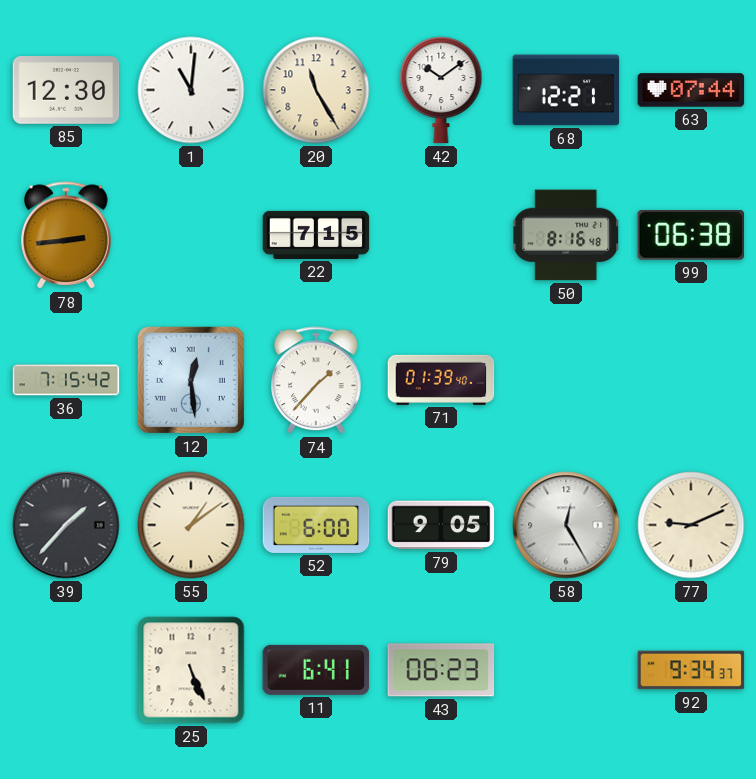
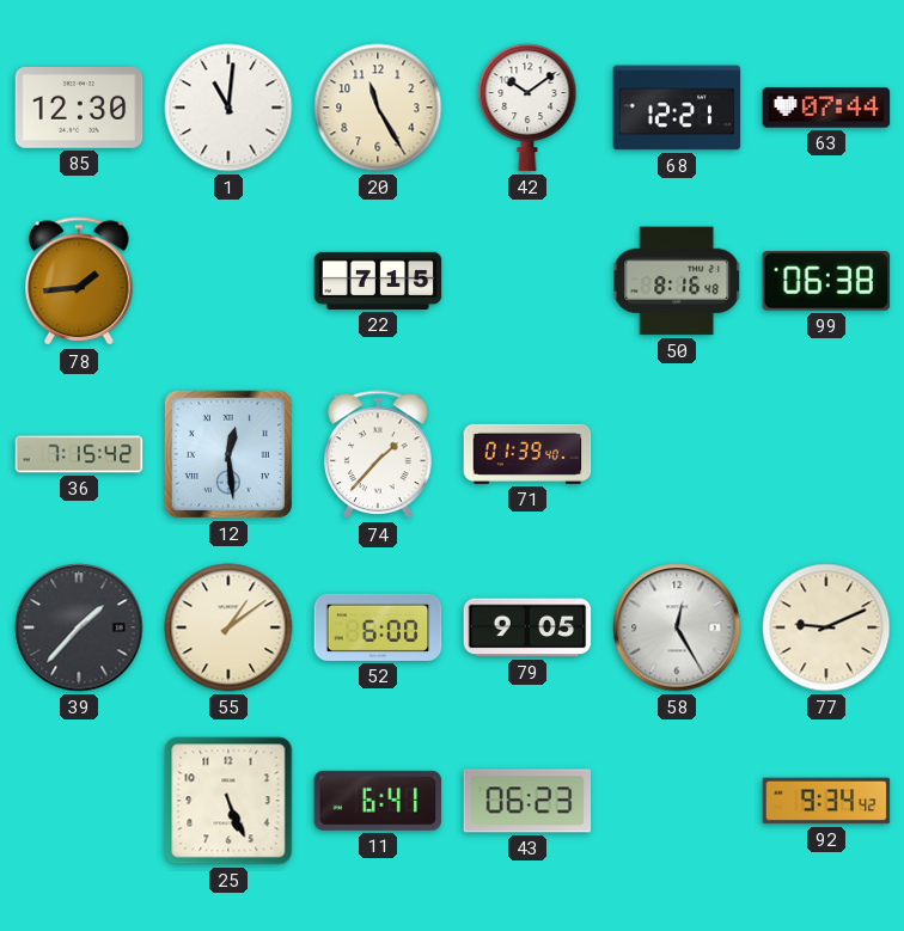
78: 2:44 -> 1:44
92: 9:34:37 -> 9:34:42
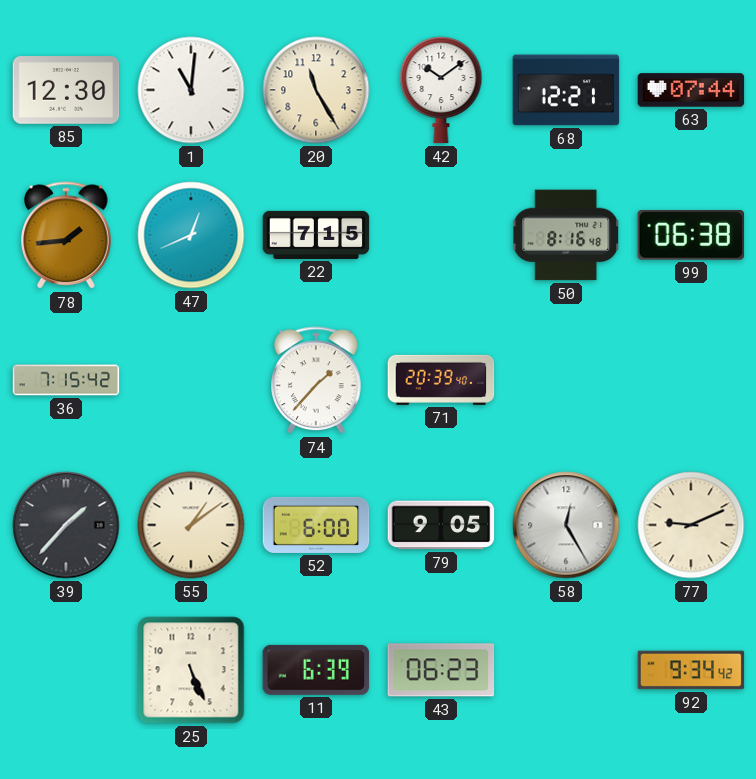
47: none -> 12:41
12: 12:29 -> none
71: 01:39 -> 20:39
11: 6:41 -> 6:39
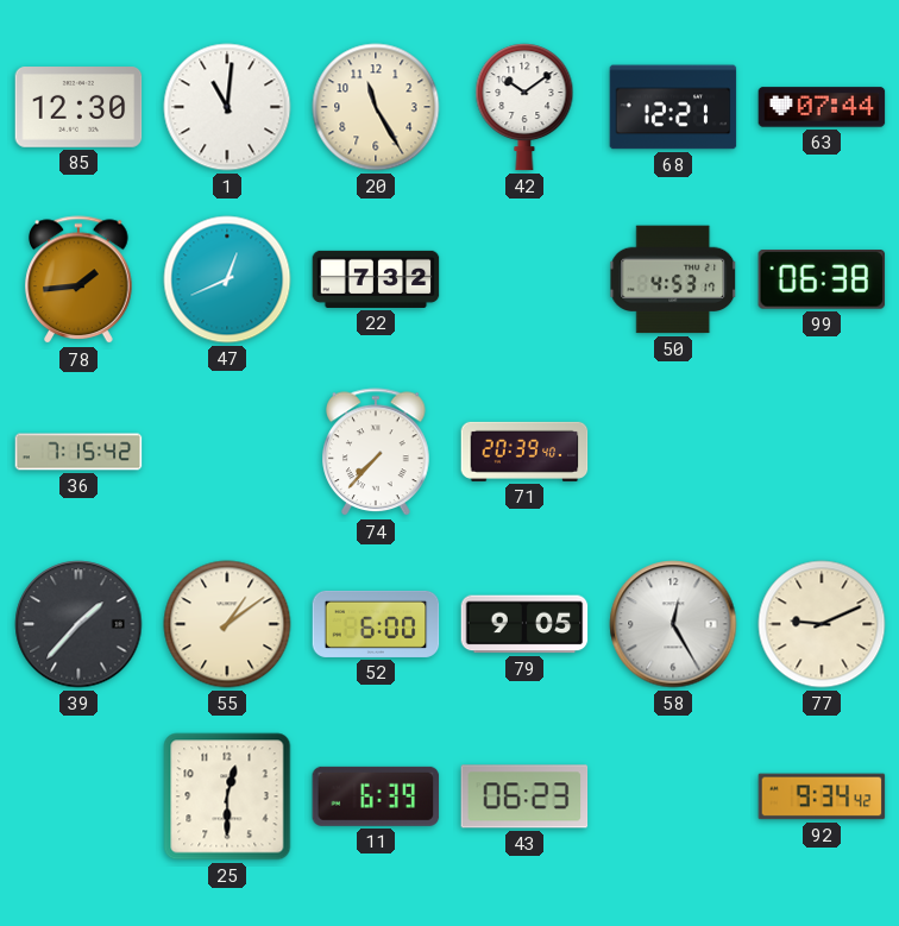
22: 7:15 -> 7:32
50: 8:16 -> 4:53
74: 1:37 -> 7:37
25: 5:26 -> 12:30
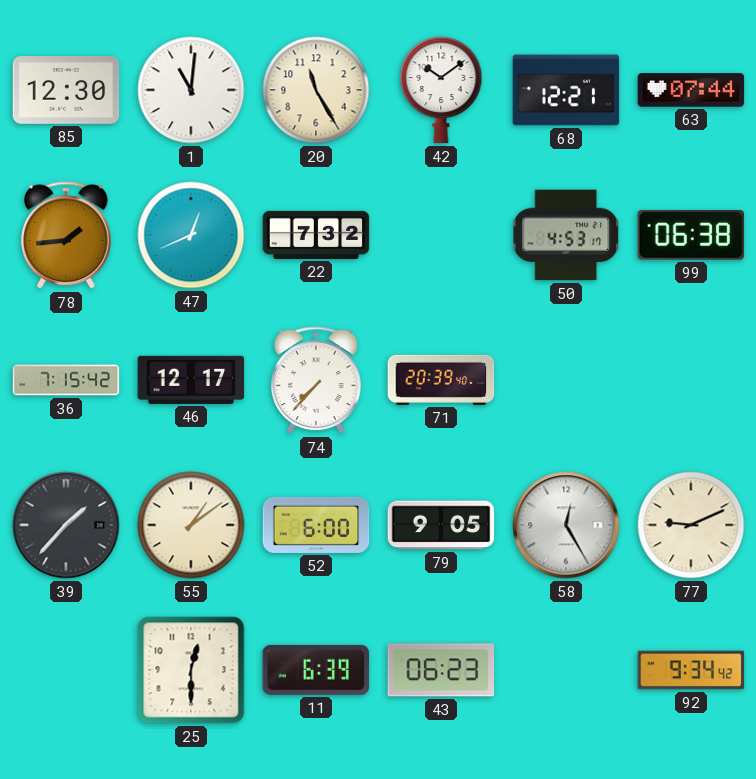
46: none -> 12:17
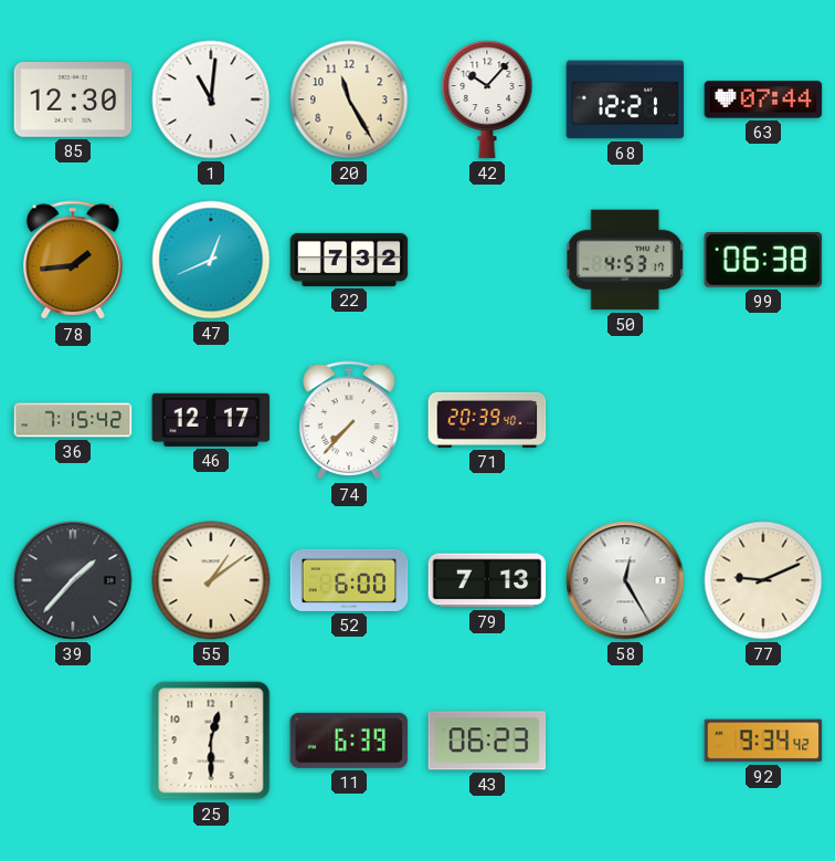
42: 10:09 -> 10:07
79: 9:05 -> 7:13
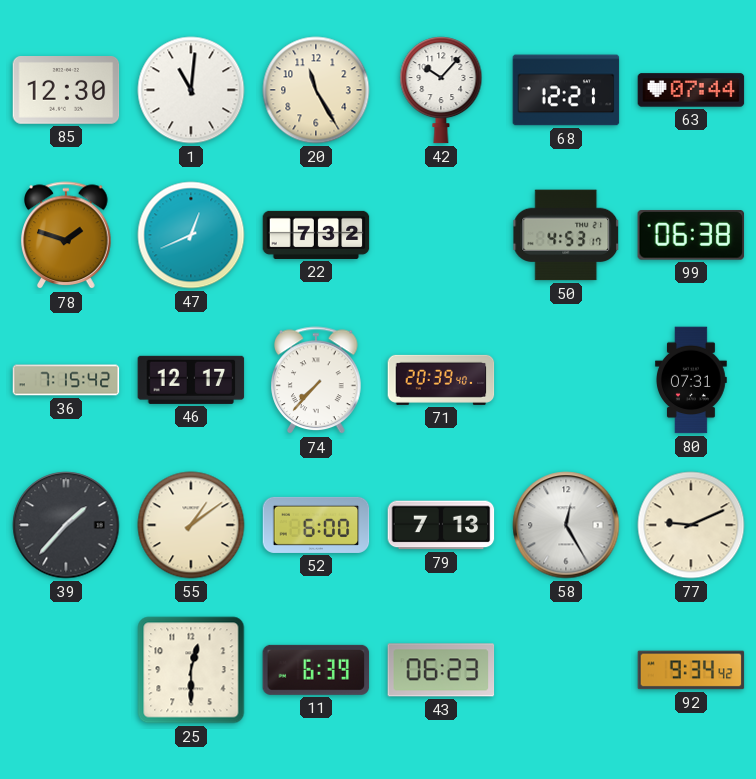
78: 1:44 -> 1:48
80: none -> 07:31
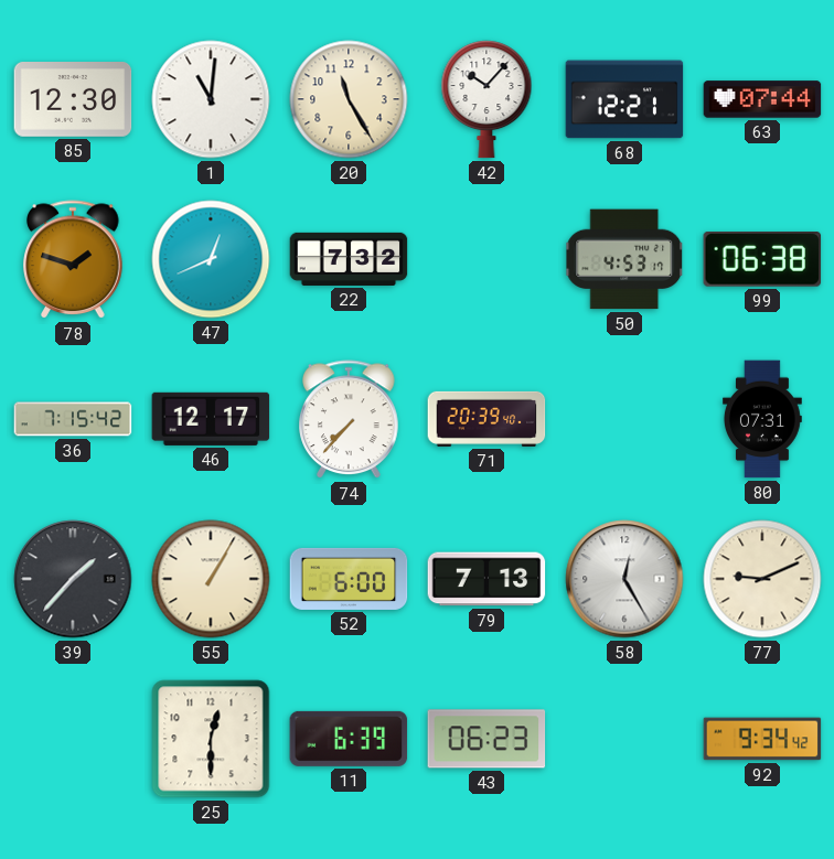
55: 1:09 -> 1:05
